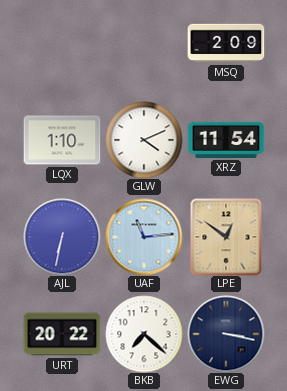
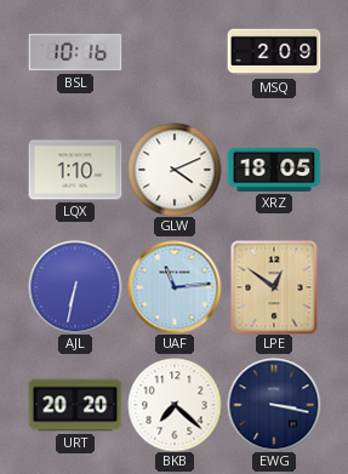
BSL: none -> 10:16
XRZ: 11:54 -> 18:05
URT: 20:22 -> 20:20
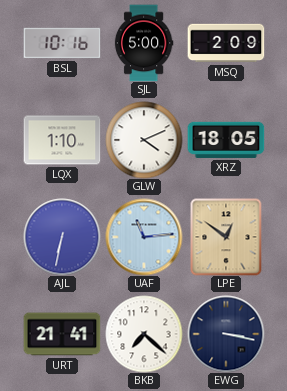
SJL: none -> 5:00
URT: 20:20 -> 21:41
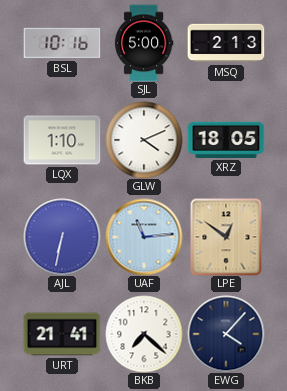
MSQ: 2:09 -> 2:13
EWG: 3:17 -> 4:07
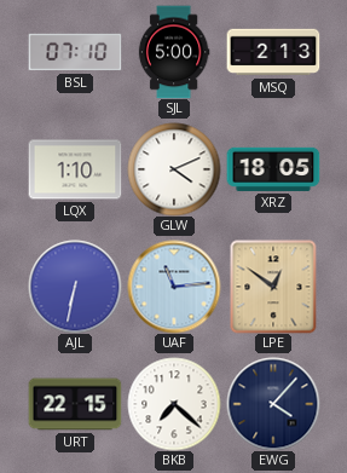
BSL: 10:16 -> 07:10
URT: 21:41 -> 22:15
